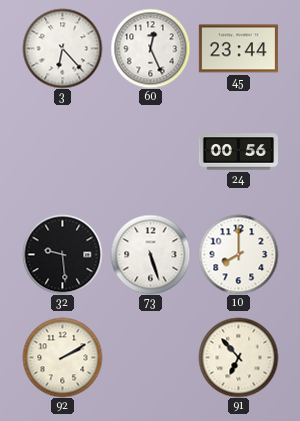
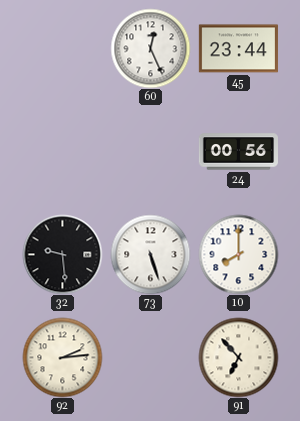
3: 6:23 -> none
92: 2:10 -> 2:14
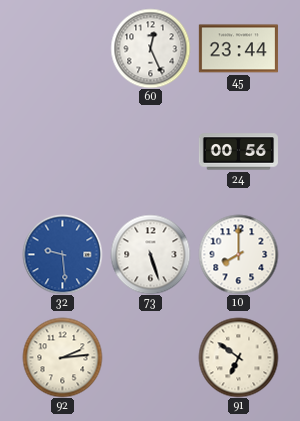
32 dial: black -> blue
91: 6:53 -> 6:51
